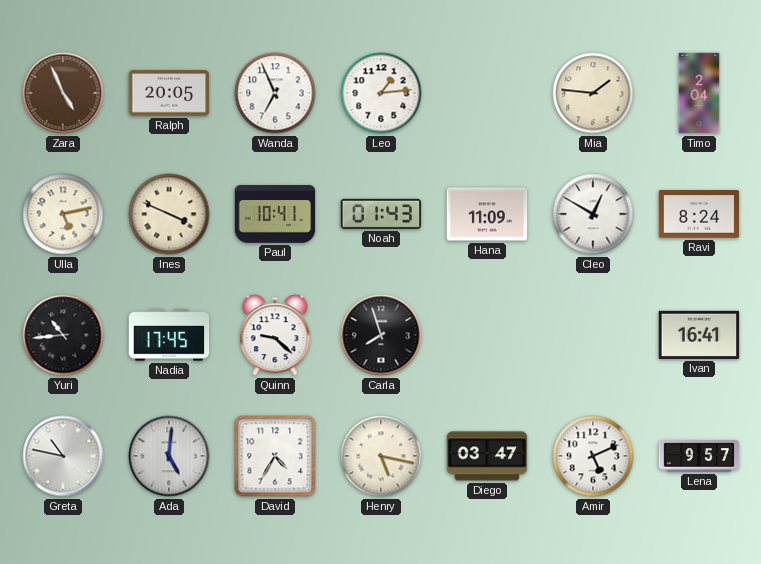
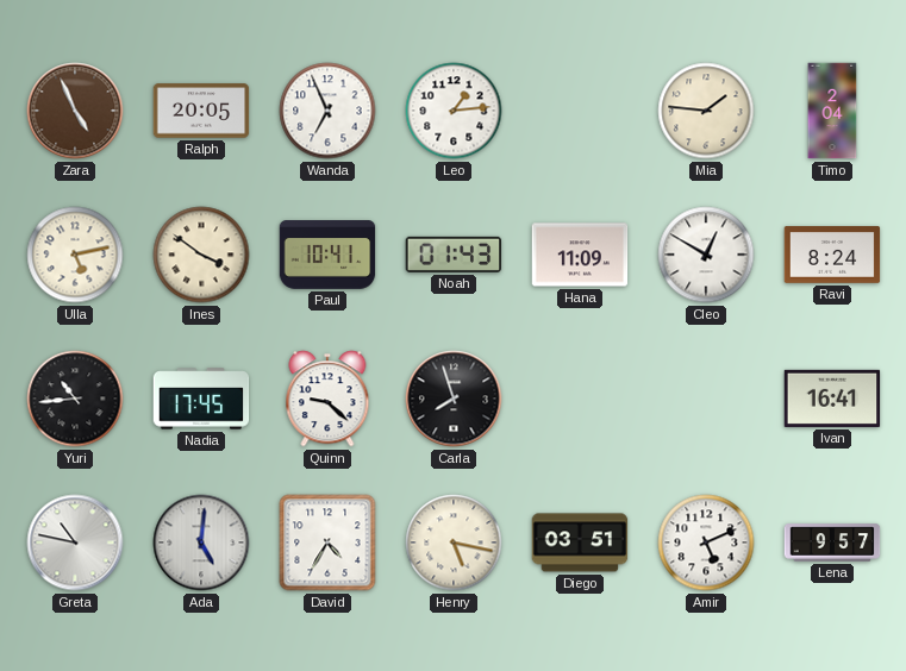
Ines: 3:49 -> 3:51
Diego: 03:47 -> 03:51
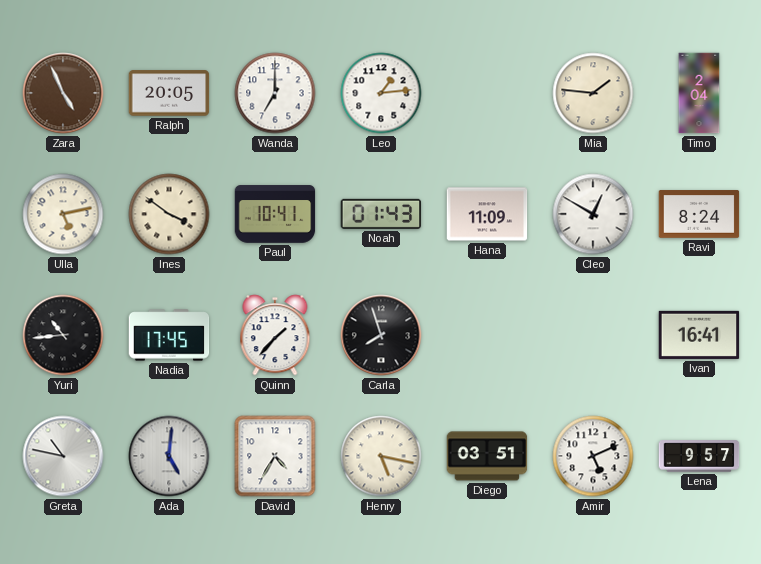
Wanda: 6:56 -> 7:00
Quinn: 9:22 -> 1:37
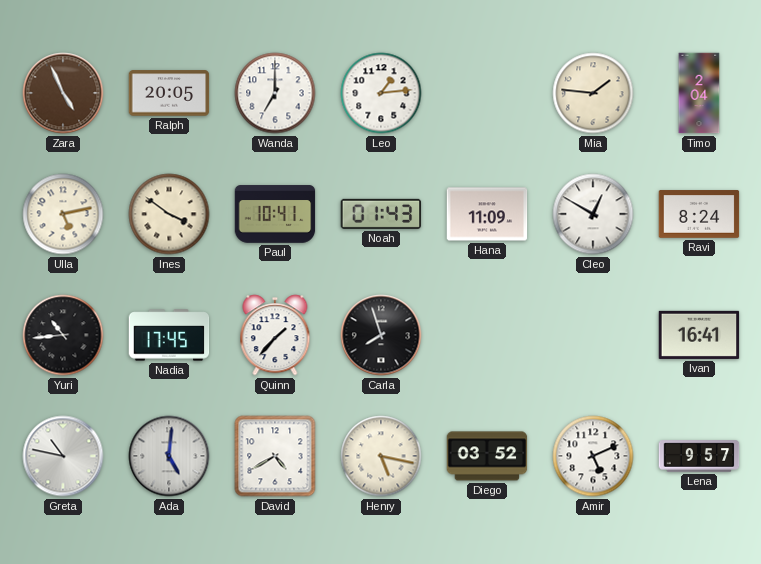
David: 4:35 -> 4:40
Diego: 03:51 -> 03:52
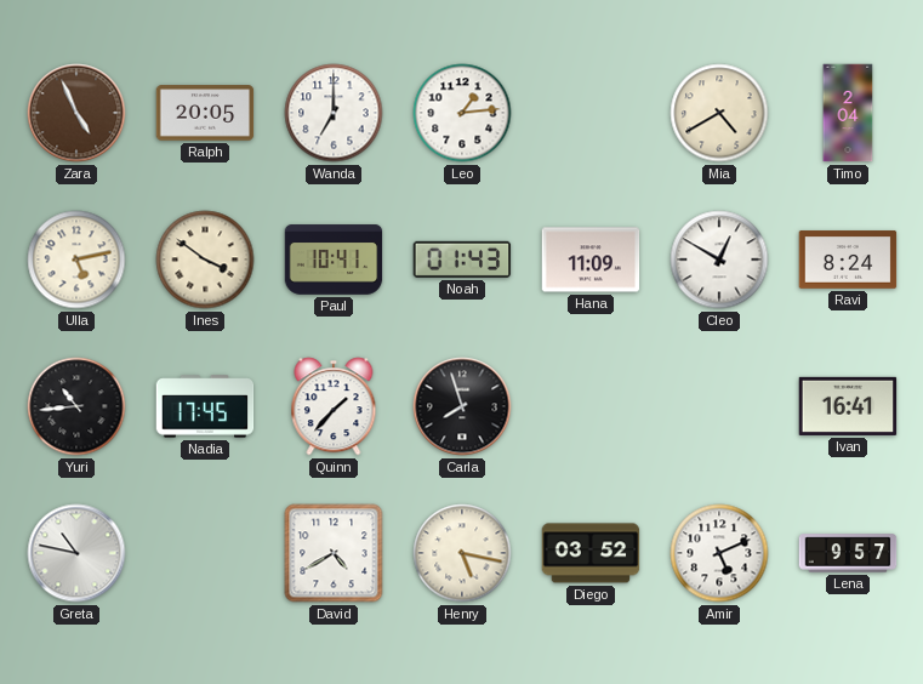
Mia: 1:46 -> 4:40
Ada: 5:01 -> none
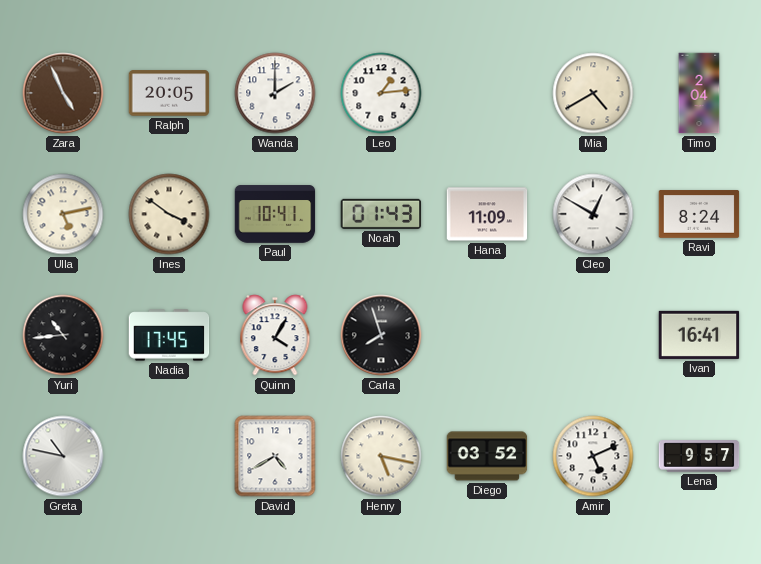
Wanda: 7:00 -> 2:00
Quinn: 1:37 -> 4:05
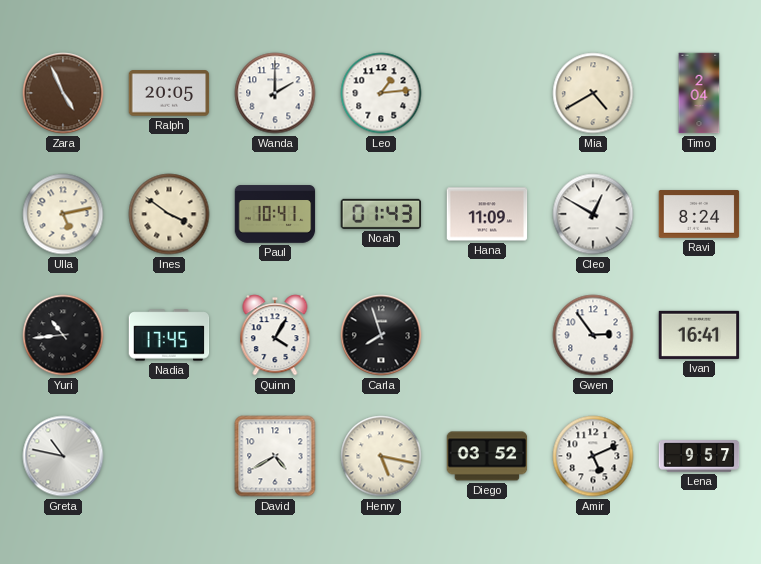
Gwen: none -> 2:54
